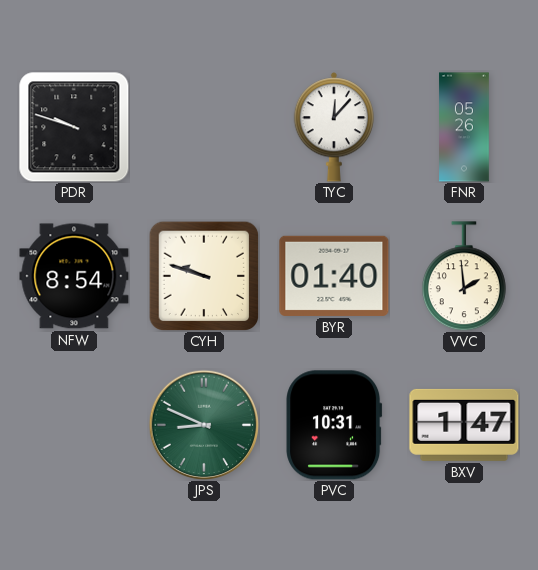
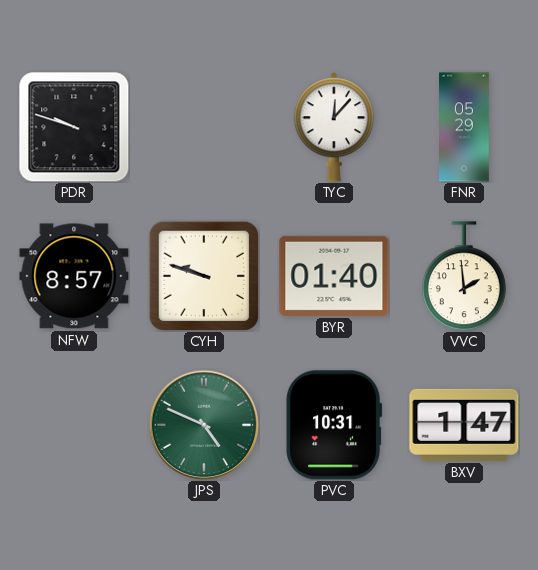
FNR: 05:26 -> 05:29
NFW: 8:54 -> 8:57
JPS: 8:49 -> 4:49
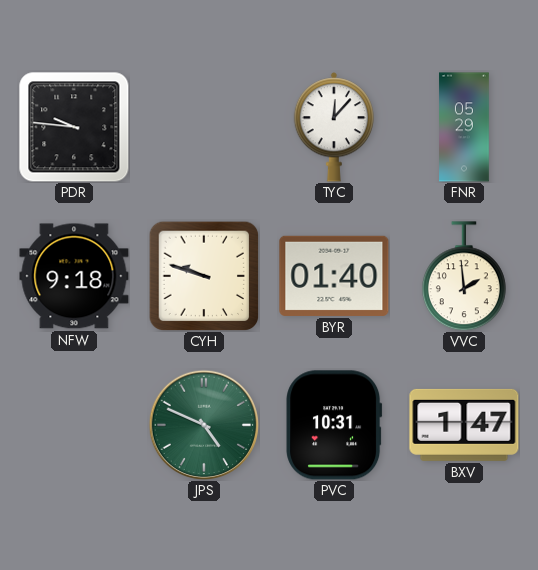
PDR: 9:48 -> 9:46
NFW: 8:57 -> 9:18
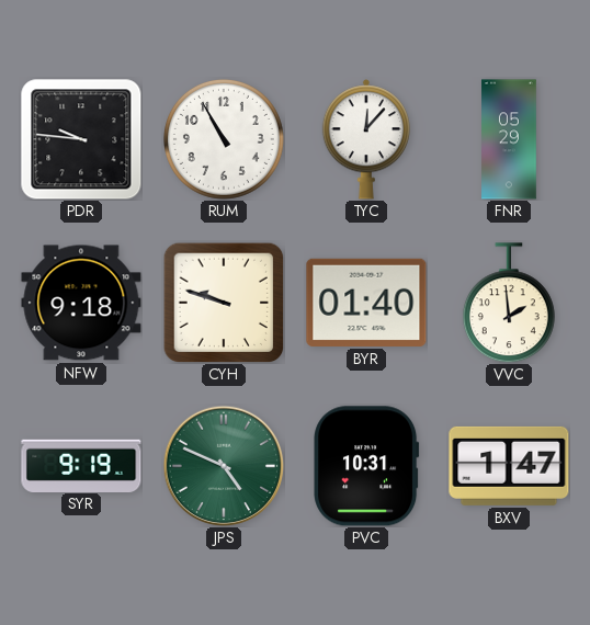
RUM: none -> 10:55
SYR: none -> 9:19
